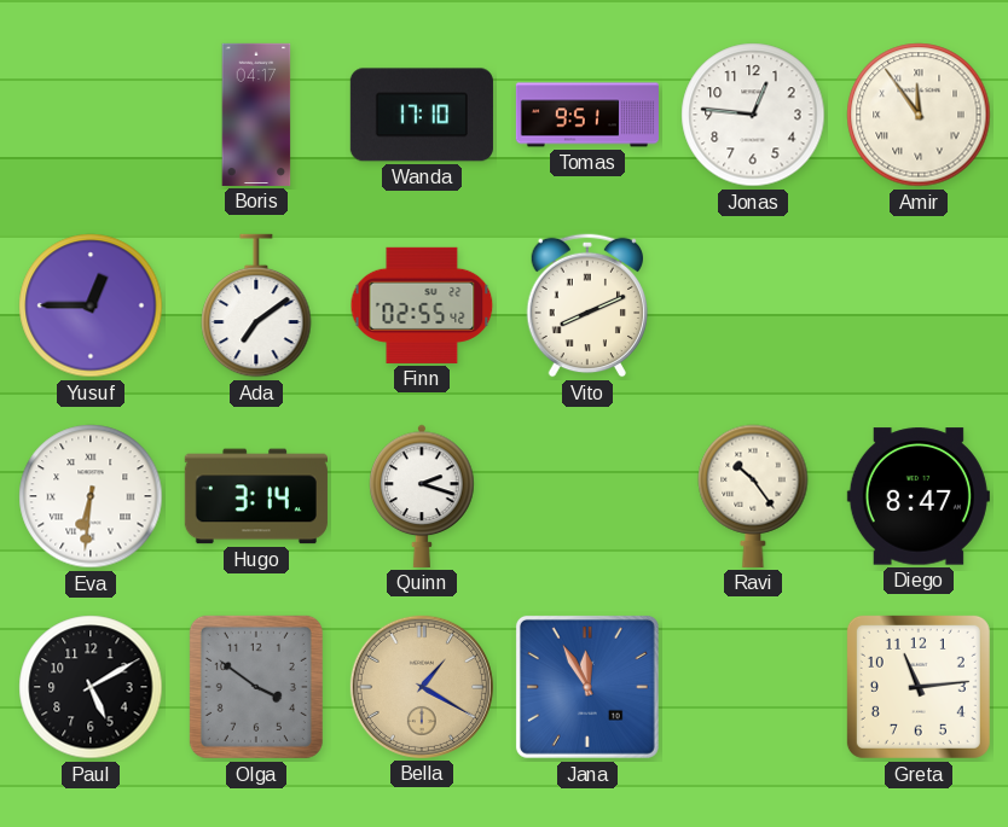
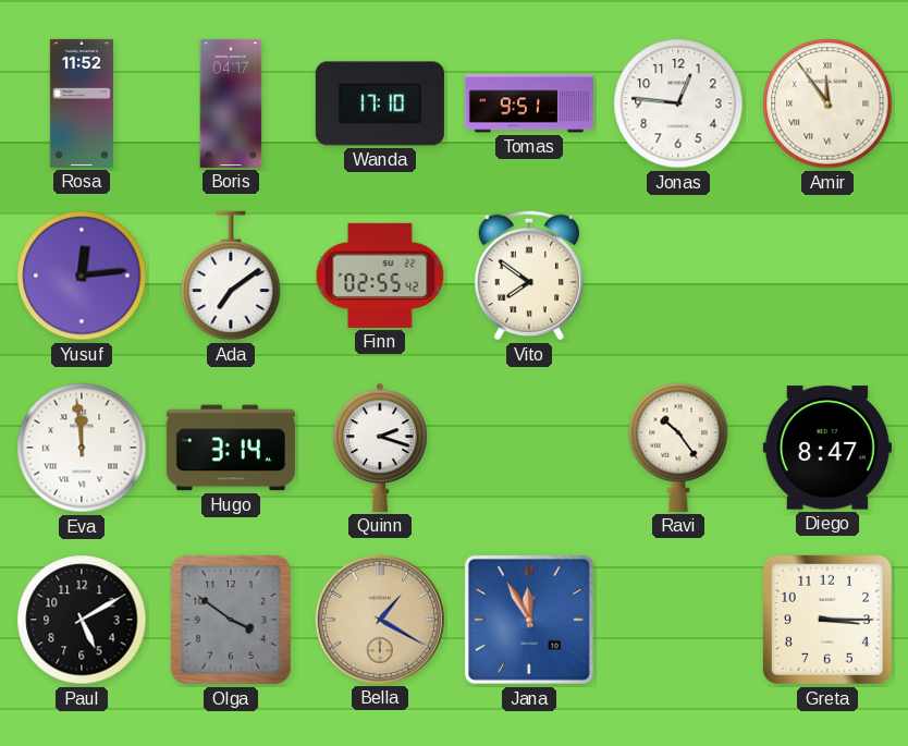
Rosa: none -> 11:52
Yusuf: 12:45 -> 12:14
Vito: 8:11 -> 7:51
Eva: 6:31 -> 11:59
Greta: 11:14 -> 3:15
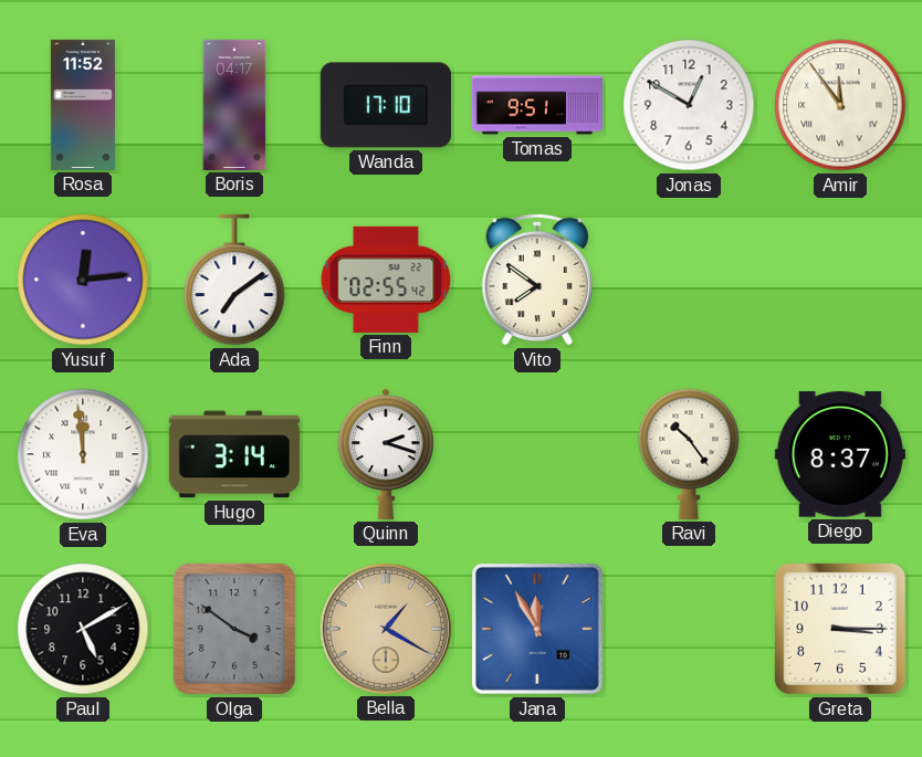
Jonas: 12:46 -> 12:50
Diego: 8:47 -> 8:37
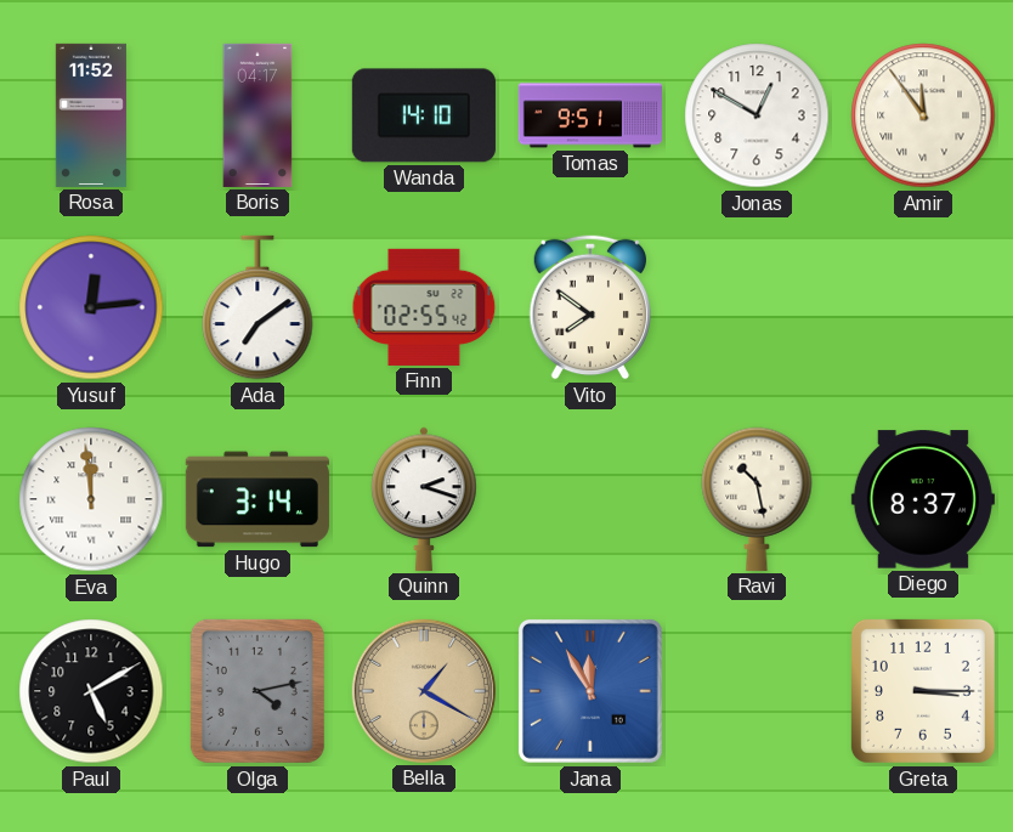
Wanda: 17:10 -> 14:10
Ravi: 10:24 -> 10:28
Olga: 3:51 -> 4:13
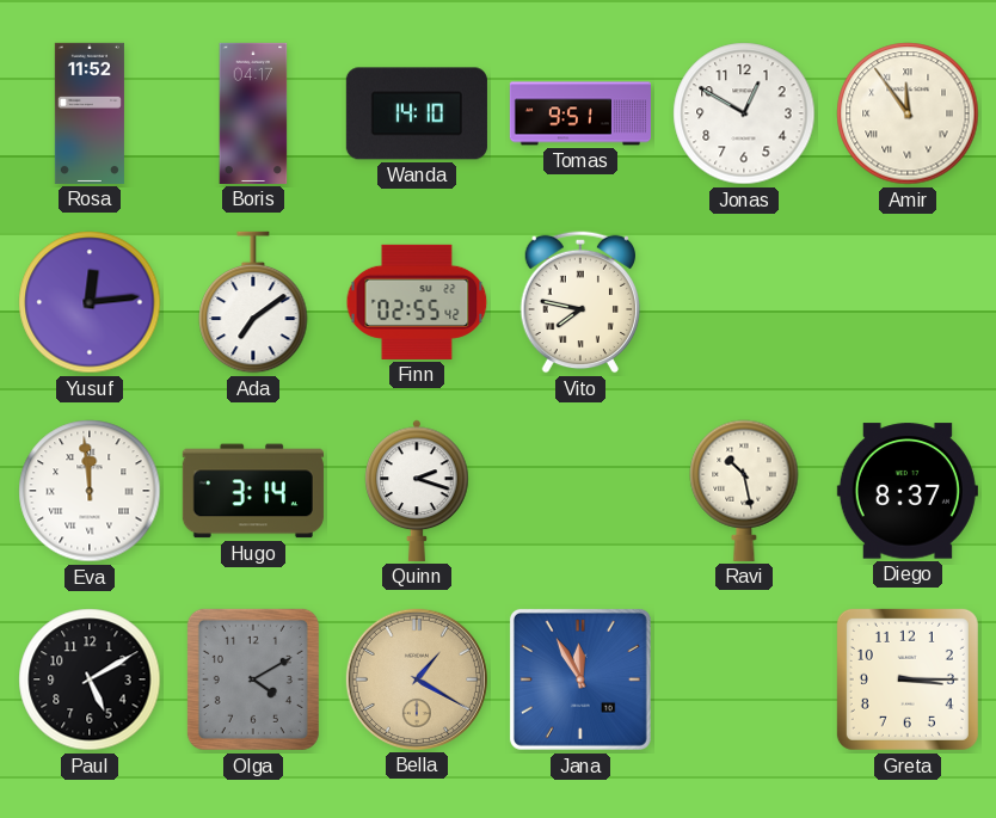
Vito: 7:51 -> 7:47
Olga: 4:13 -> 4:10
